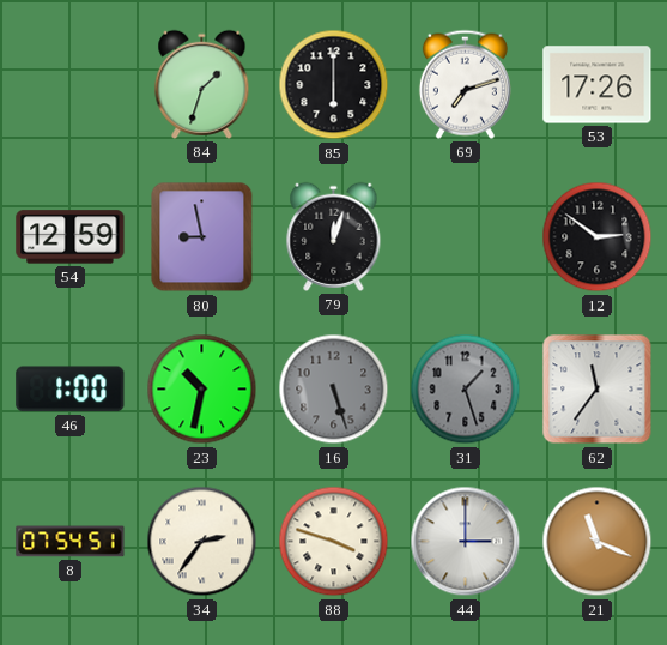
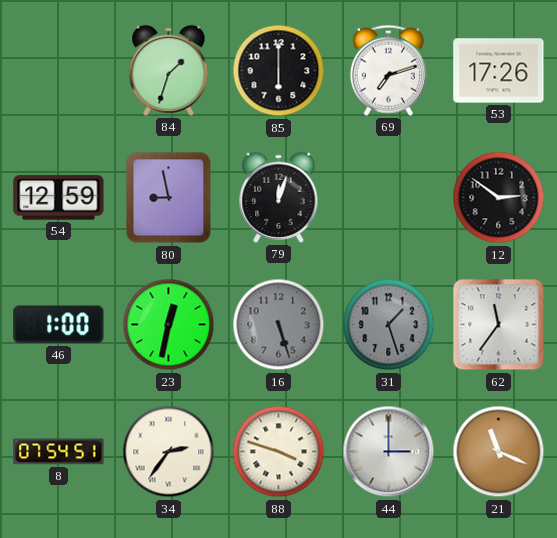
23: 10:32 -> 12:32
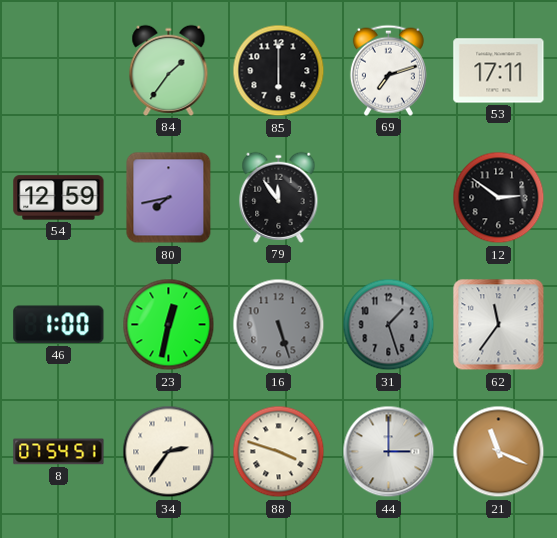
84: 1:33 -> 1:36
53: 17:26 -> 17:11
80: 8:58 -> 7:43
79: 12:03 -> 11:54
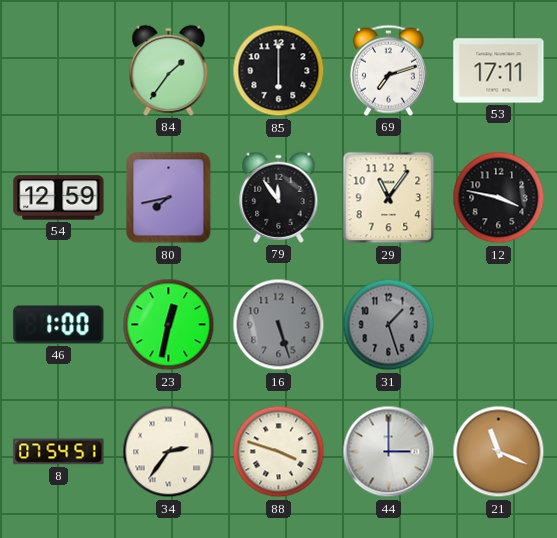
29: none -> 11:06
12: 2:51 -> 3:47
62: 11:36 -> none
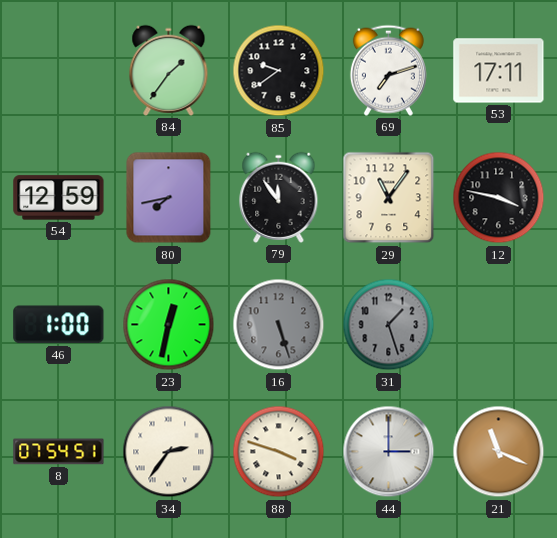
85: 6:00 -> 9:39
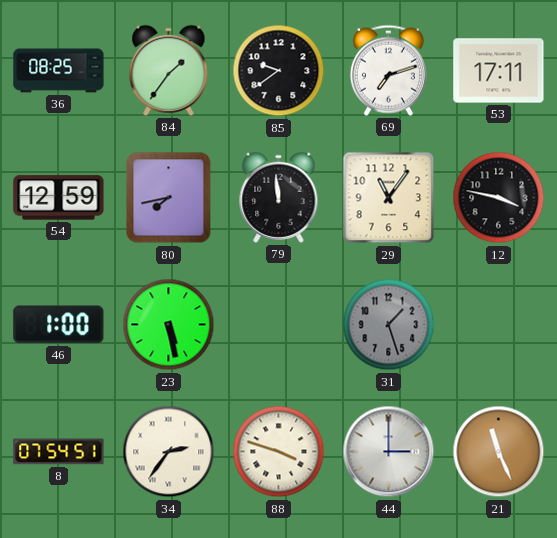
36: none -> 08:25
79: 11:54 -> 11:59
23: 12:32 -> 5:28
16: 5:27 -> none
21: 11:19 -> 11:26
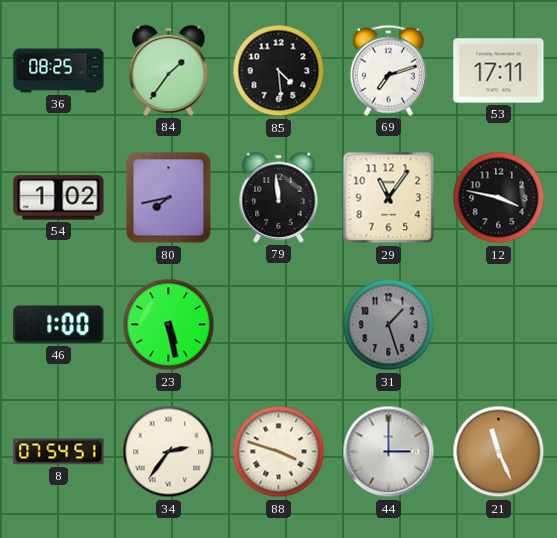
85: 9:39 -> 4:29
54: 12:59 -> 1:02
